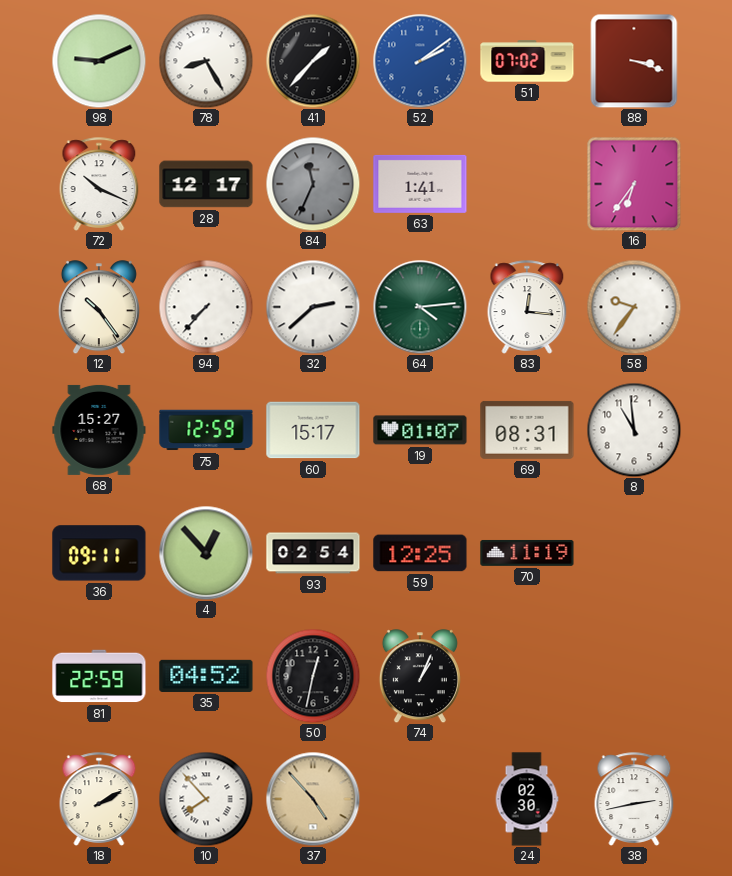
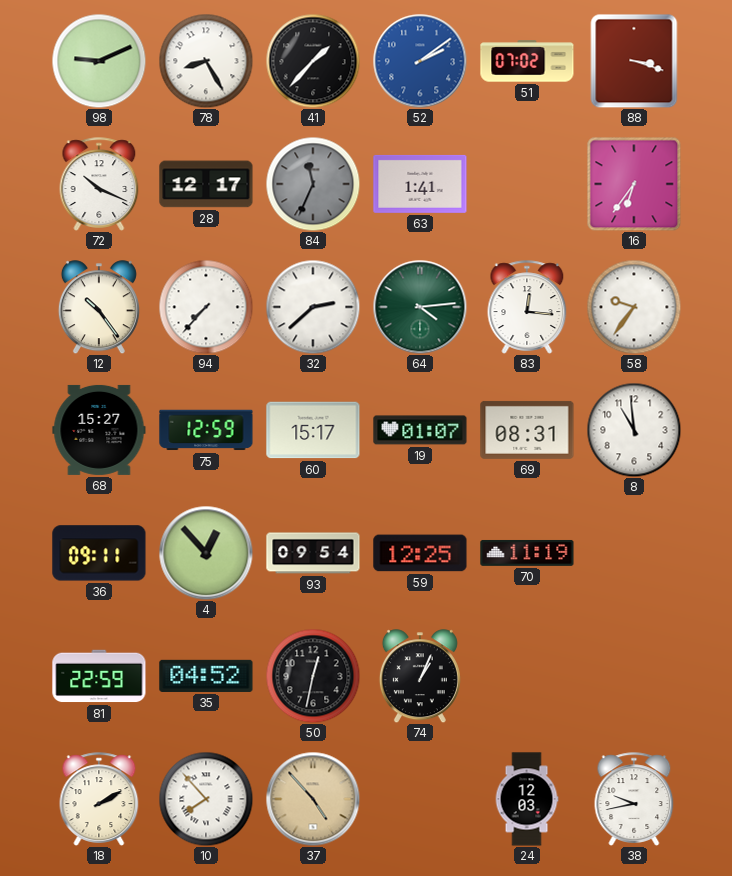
93: 02:54 -> 09:54
24: 02:30 -> 12:03
38: 2:43 -> 9:43
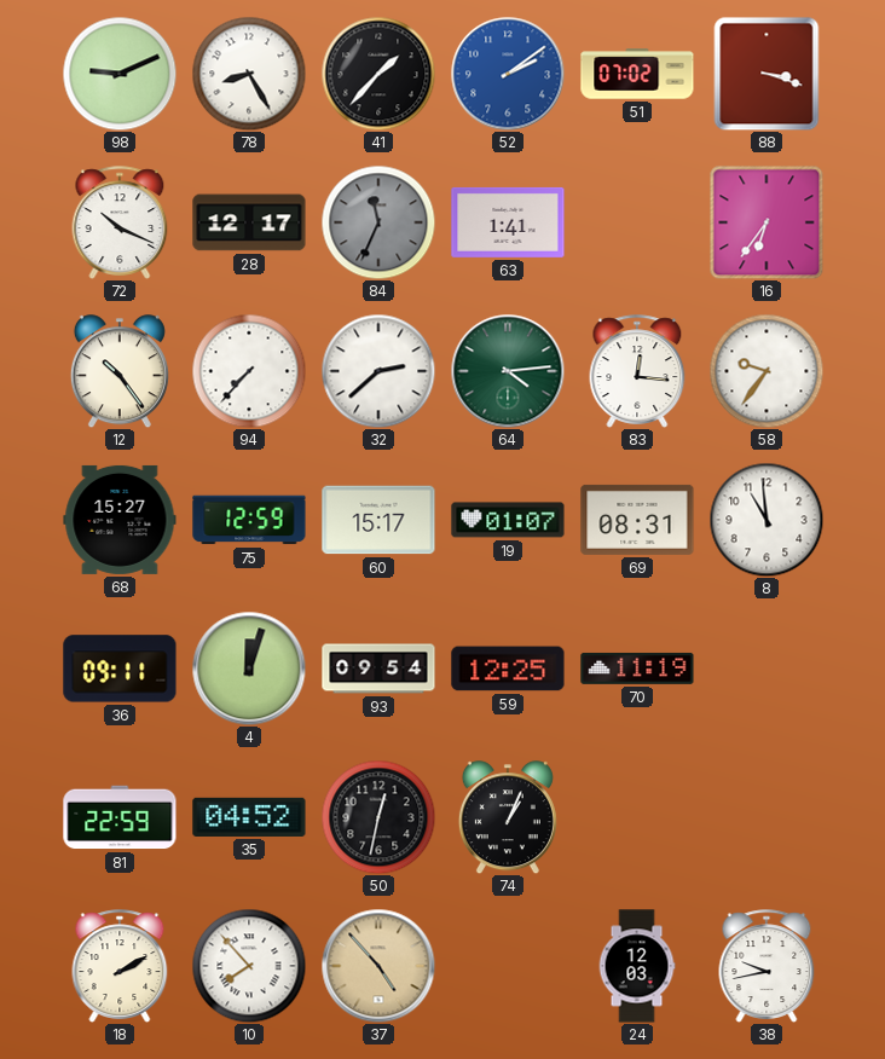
4: 12:53 -> 12:03
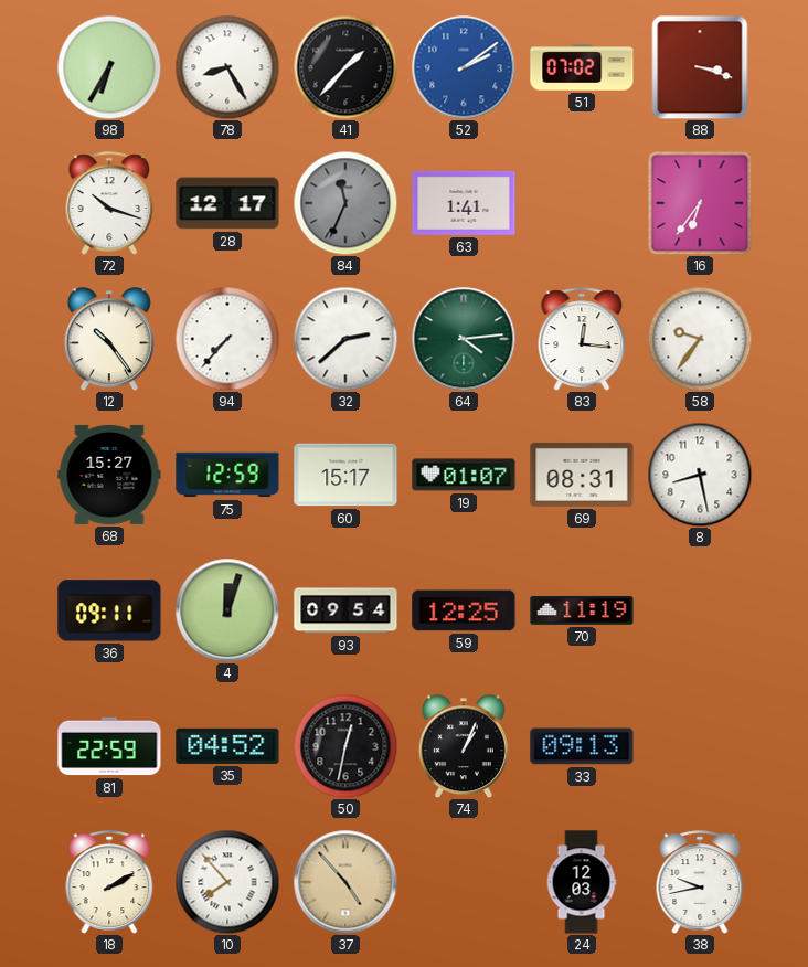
98: 9:11 -> 6:35
72: 10:19 -> 10:18
8: 10:59 -> 8:28
33: none -> 09:13
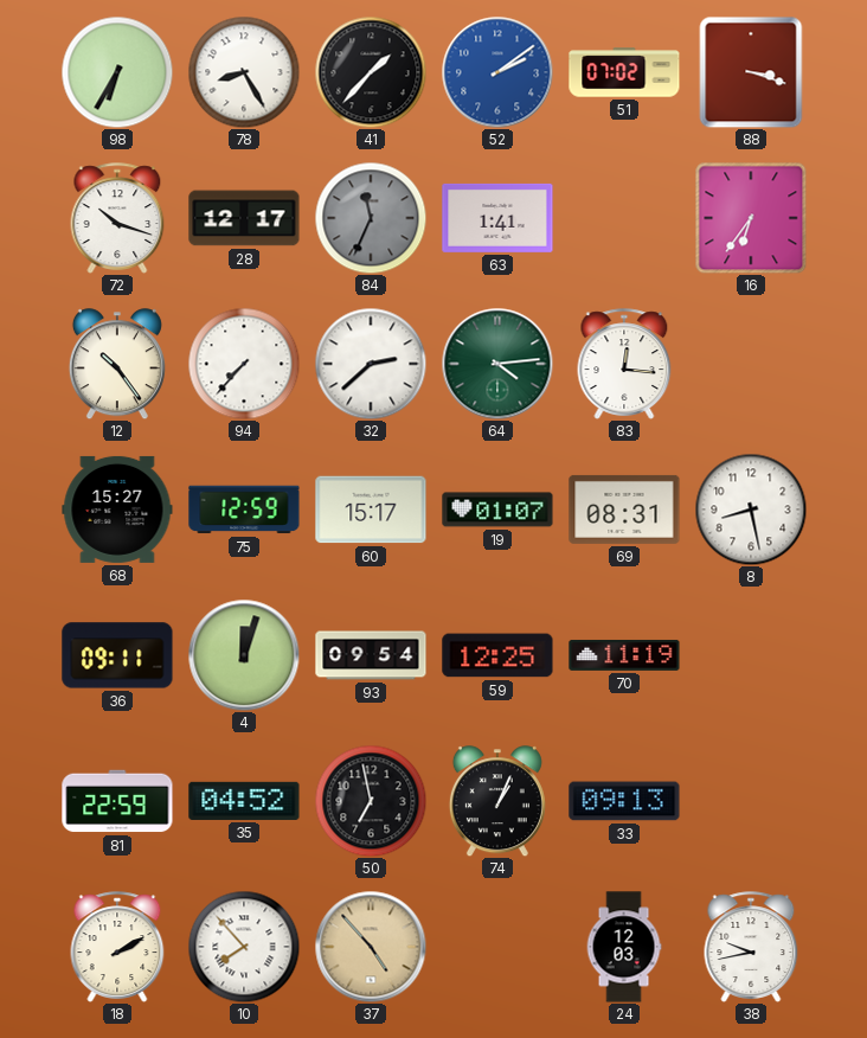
58: 9:36 -> none
50: 12:32 -> 6:58
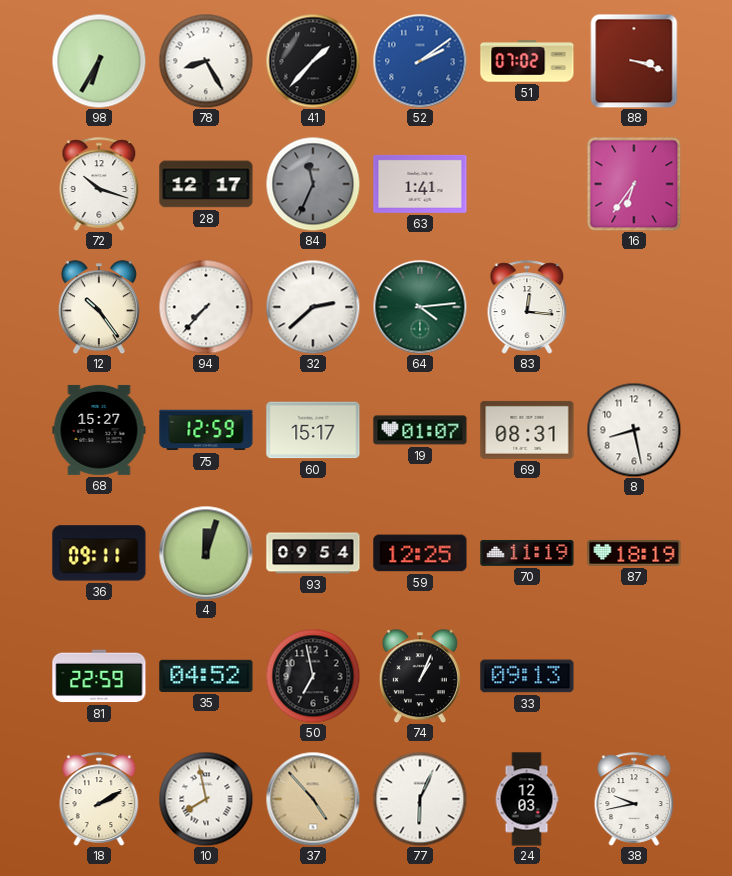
87: none -> 18:19
10: 7:53 -> 7:58
77: none -> 6:04
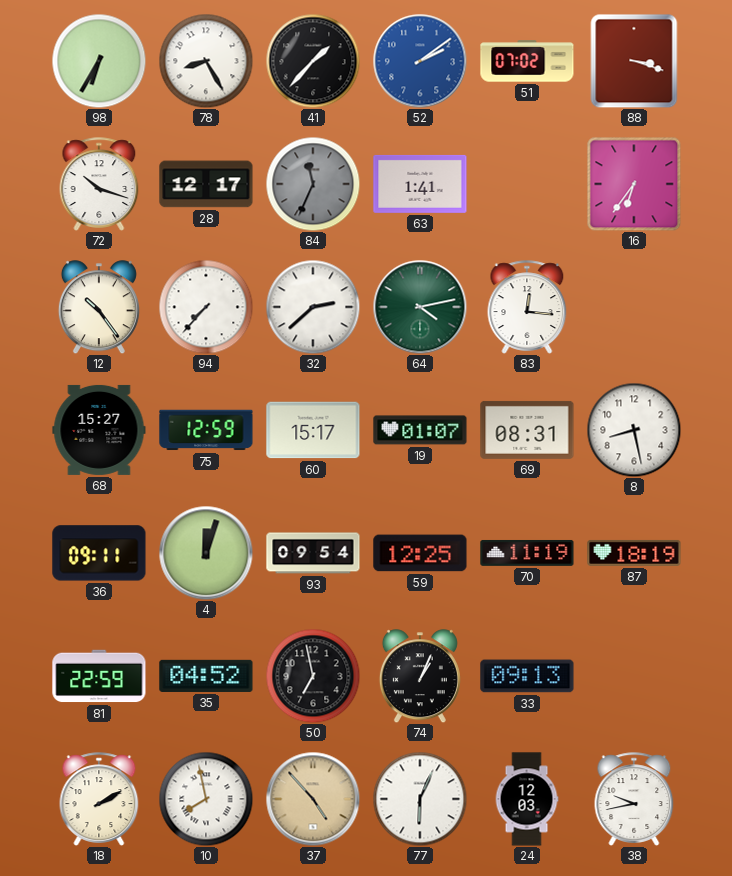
64: 4:14 -> 4:13
